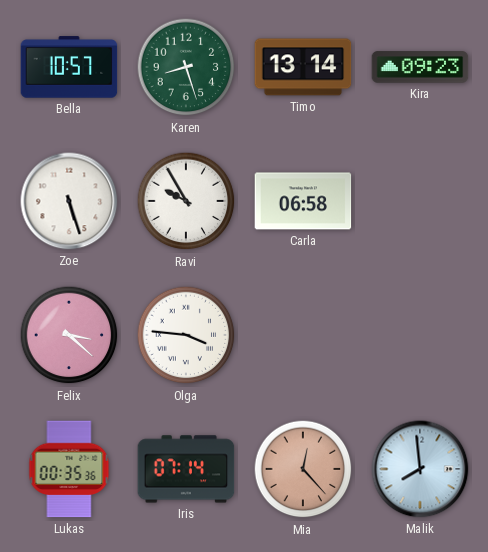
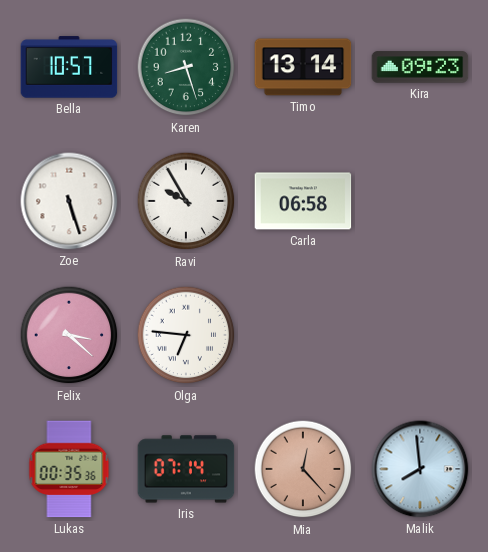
Olga: 3:46 -> 6:46
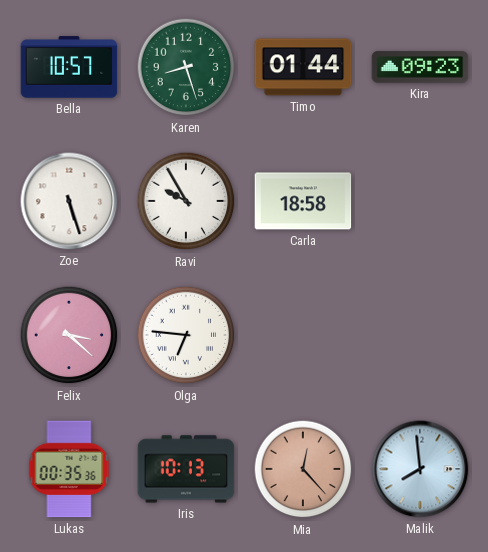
Timo: 13:14 -> 01:44
Carla: 06:58 -> 18:58
Iris: 07:14 -> 10:13
